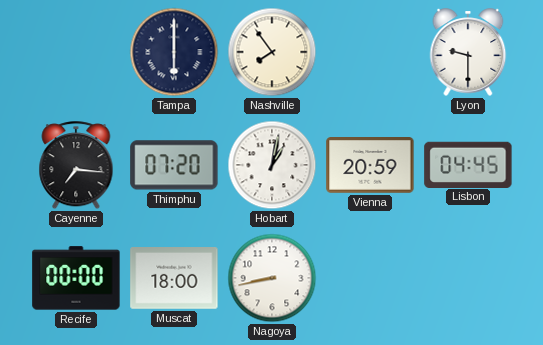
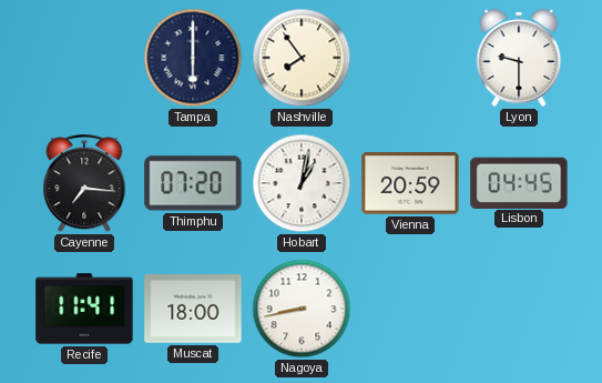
Recife: 00:00 -> 11:41
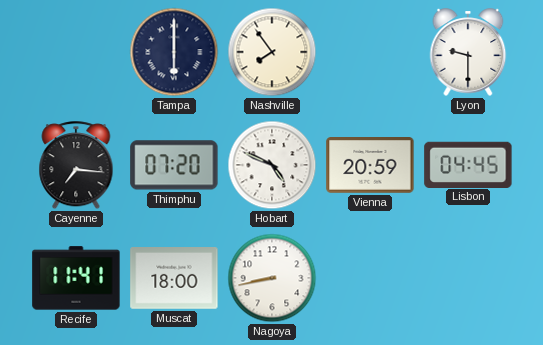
Hobart: 1:02 -> 4:49
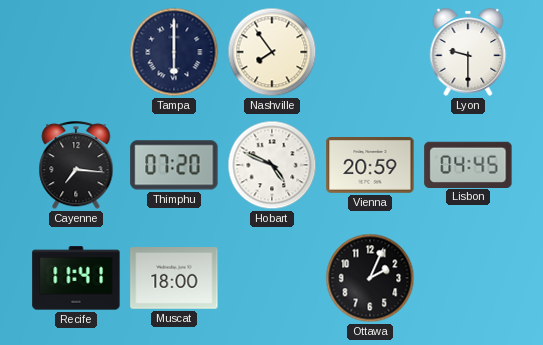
Nagoya: 8:43 -> none
Ottawa: none -> 2:04
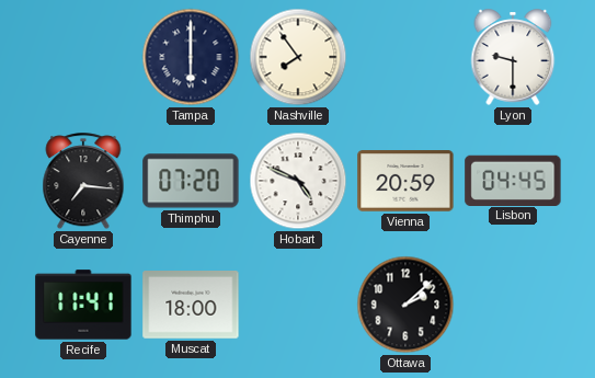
Ottawa: 2:04 -> 2:08
